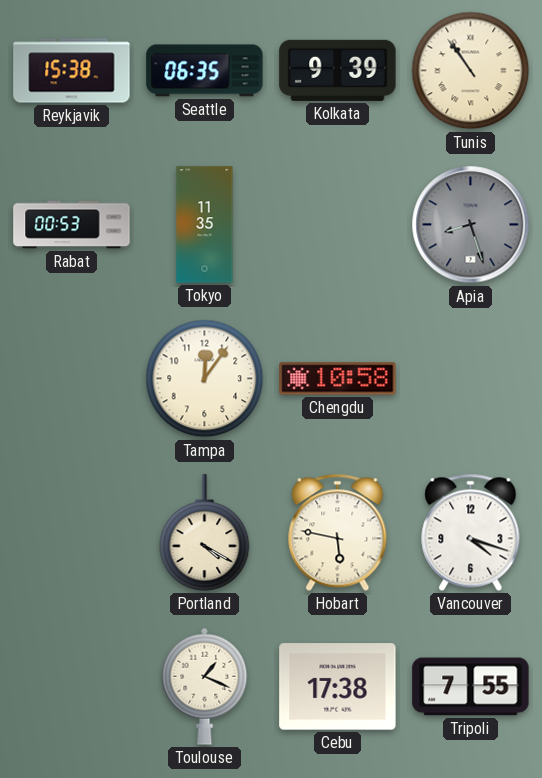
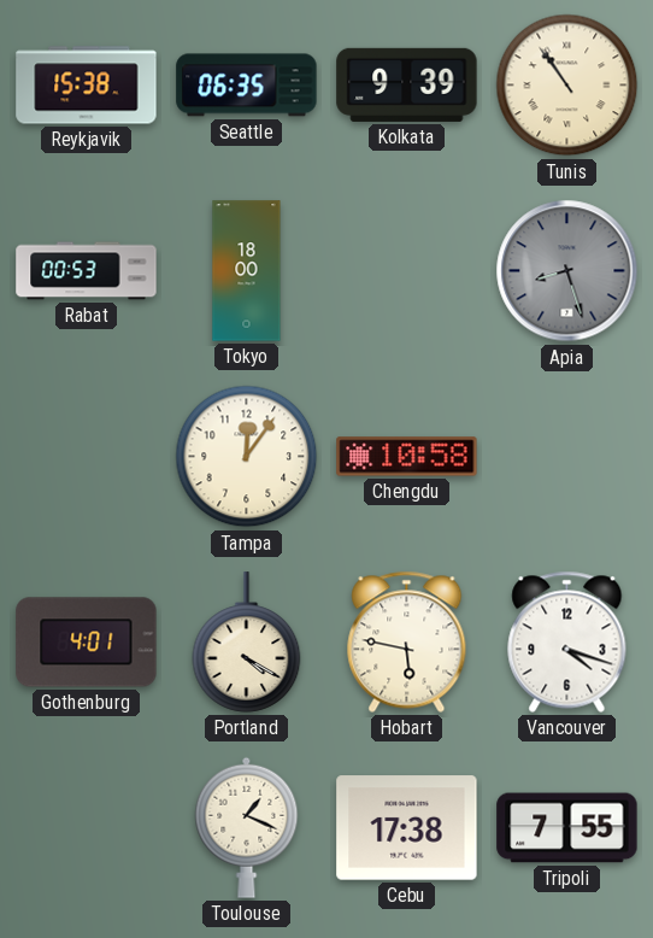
Tokyo: 11:35 -> 18:00
Gothenburg: none -> 4:01
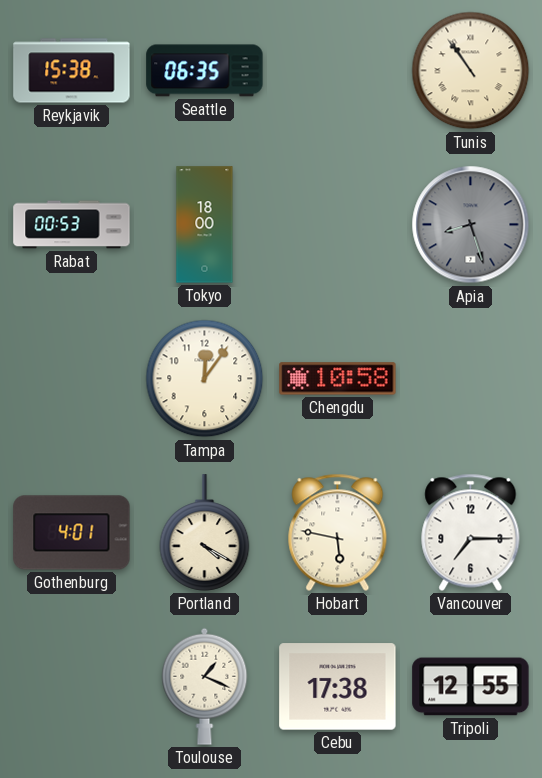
Kolkata: 9:39 -> none
Vancouver: 4:18 -> 7:15
Tripoli: 7:55 -> 12:55
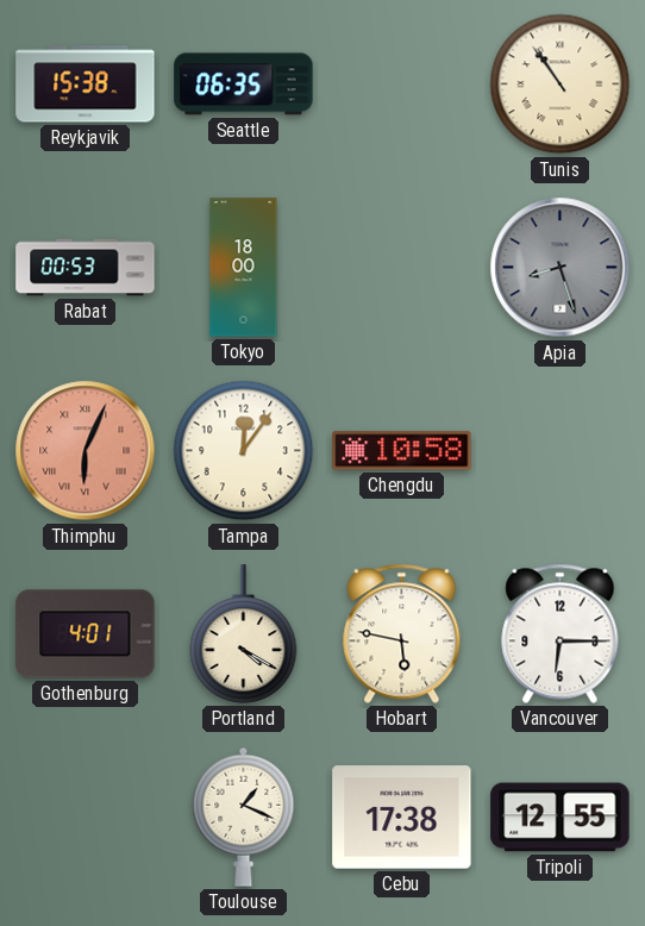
Thimphu: none -> 6:04
Vancouver: 7:15 -> 6:15
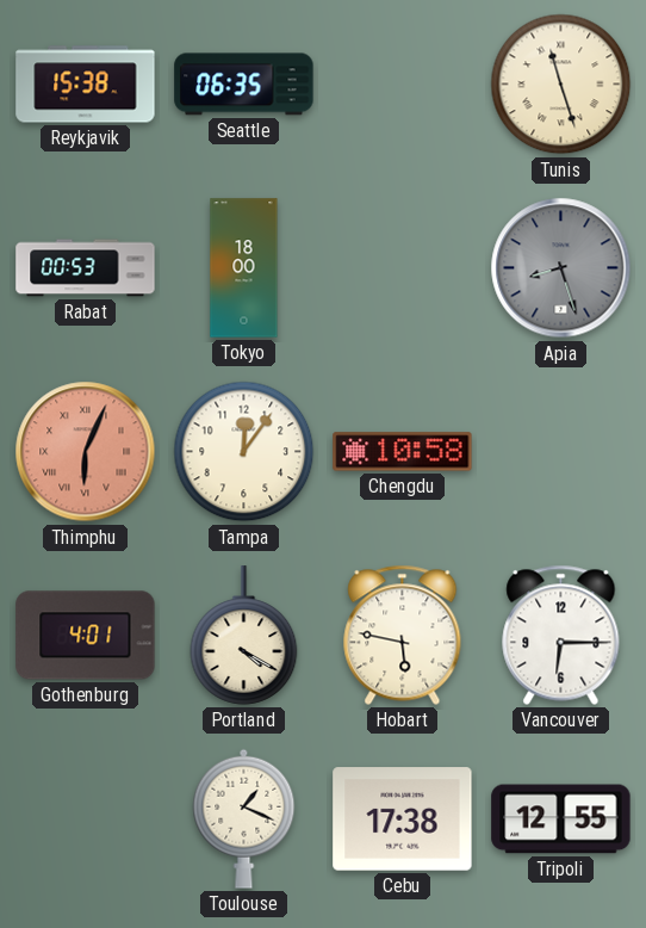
Tunis: 10:54 -> 11:27
